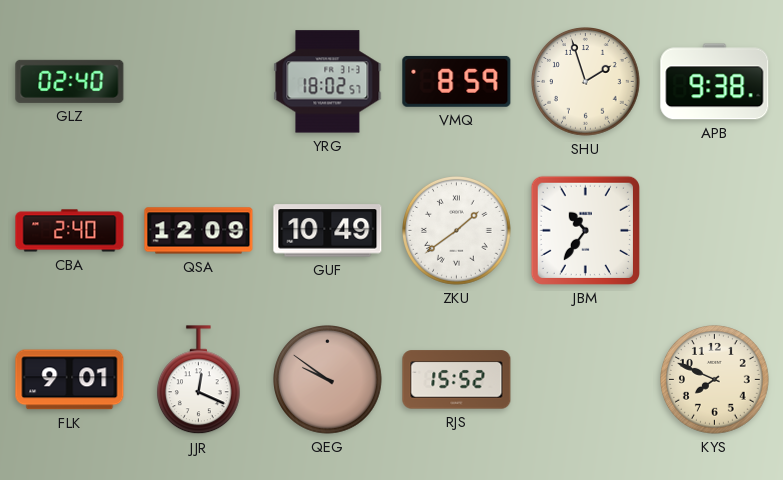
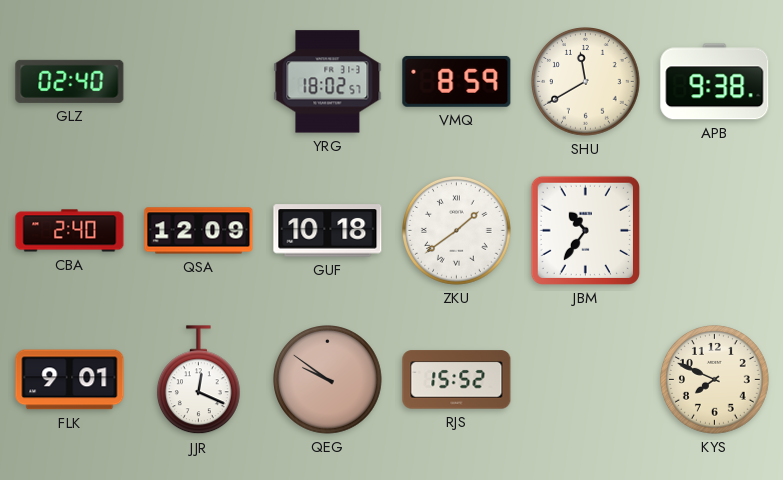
SHU: 1:57 -> 11:40
GUF: 10:49 -> 10:18
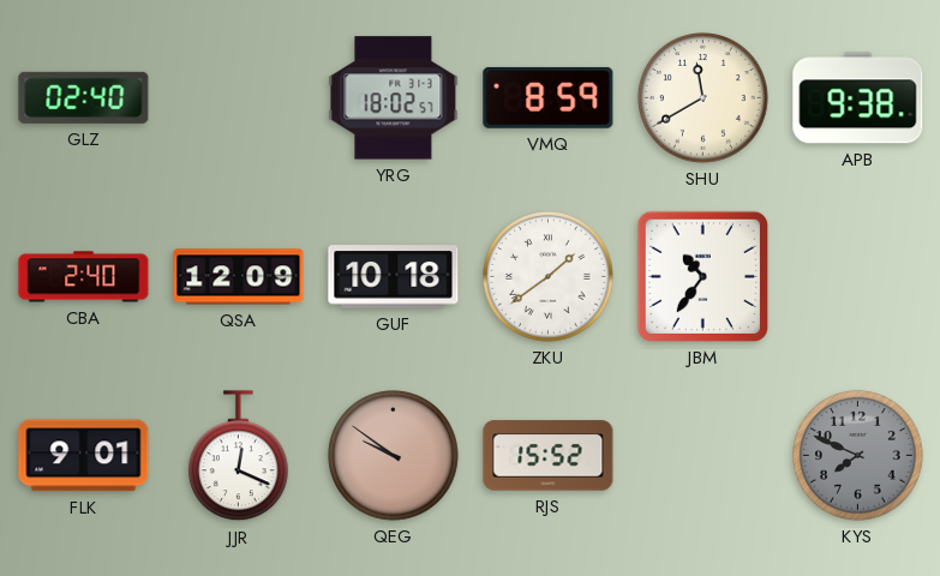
KYS dial: cream -> grey
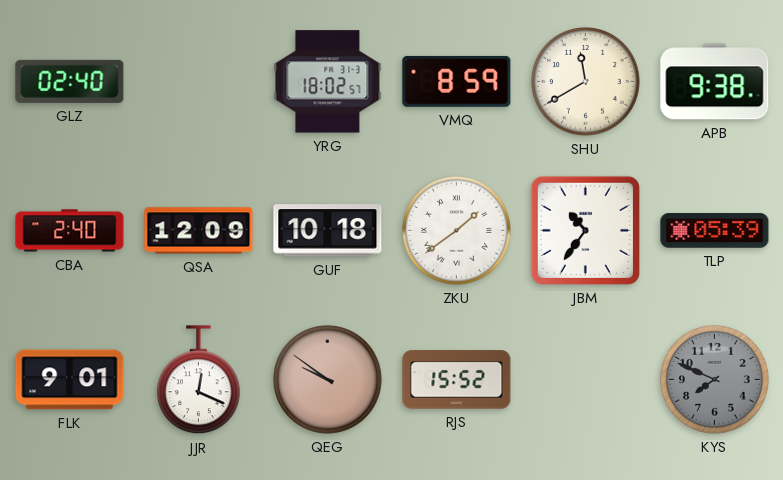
TLP: none -> 05:39
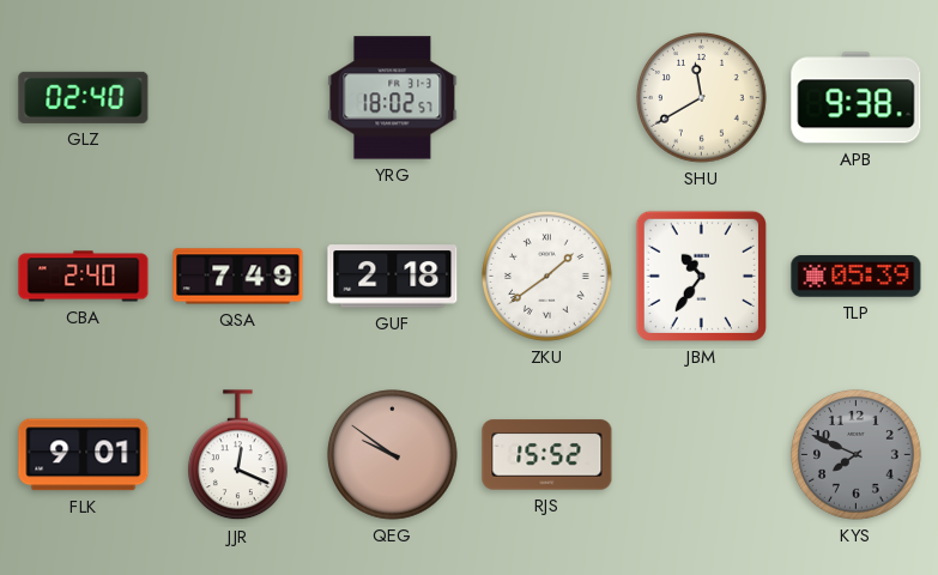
VMQ: 8:59 -> none
QSA: 12:09 -> 7:49
GUF: 10:18 -> 2:18
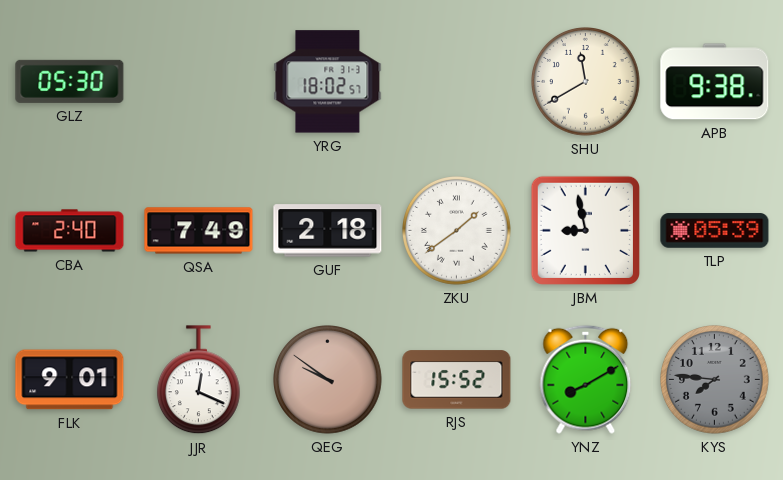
GLZ: 02:40 -> 05:30
JBM: 10:36 -> 8:58
YNZ: none -> 8:10
KYS: 7:49 -> 7:46
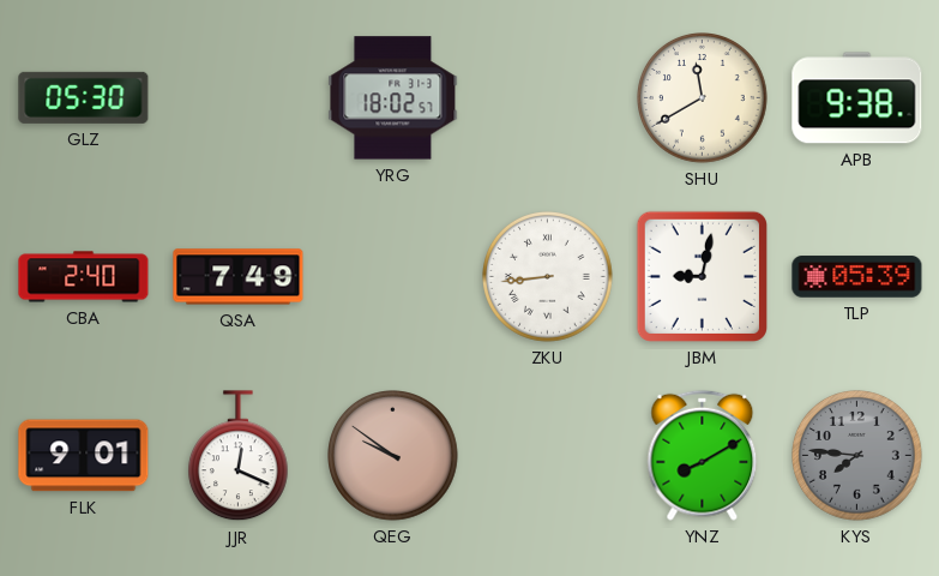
GUF: 2:18 -> none
ZKU: 1:39 -> 8:44
JBM: 8:58 -> 9:02
RJS: 15:52 -> none
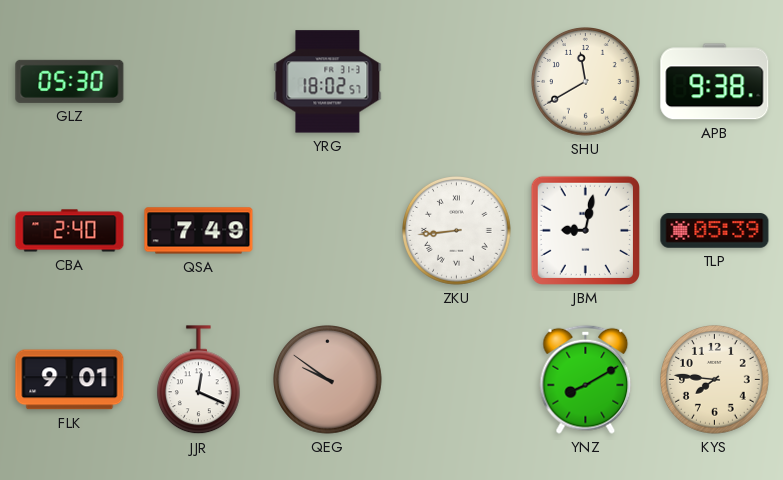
KYS dial: grey -> cream
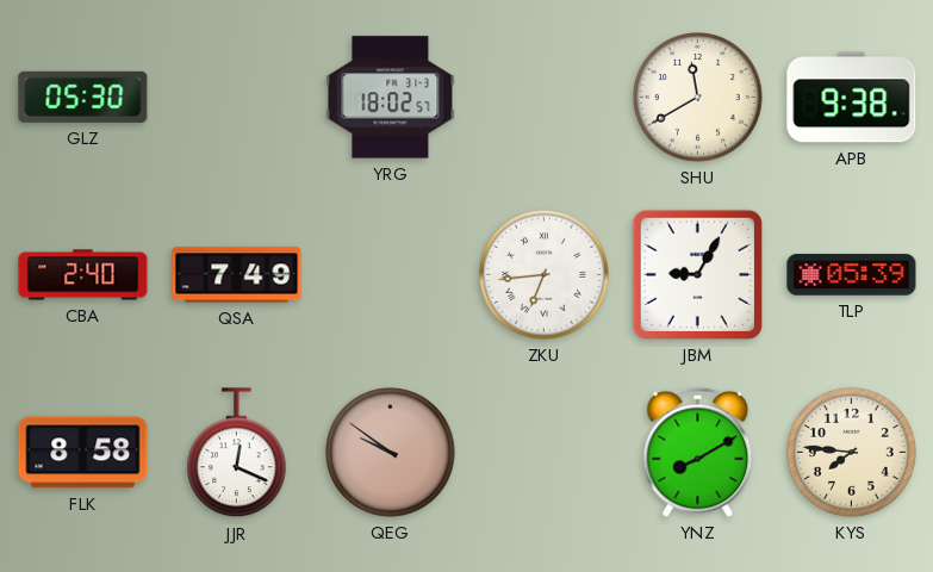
ZKU: 8:44 -> 6:44
JBM: 9:02 -> 9:05
FLK: 9:01 -> 8:58
